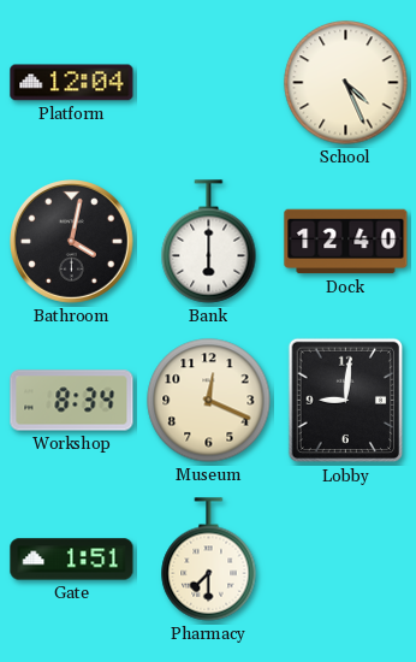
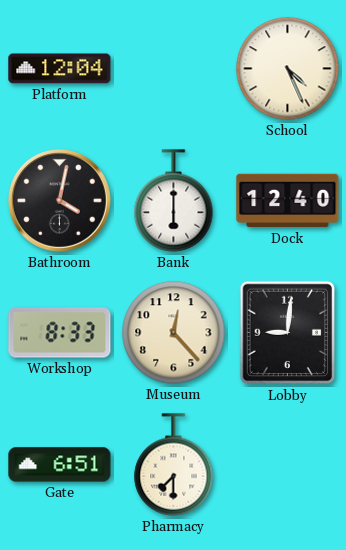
Workshop: 8:34 -> 8:33
Museum: 12:19 -> 12:23
Gate: 1:51 -> 6:51
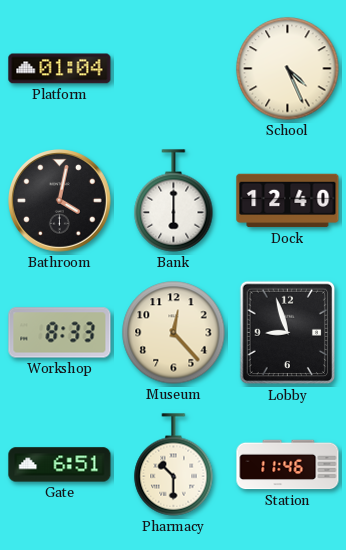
Platform: 12:04 -> 01:04
Lobby: 9:01 -> 8:57
Pharmacy: 7:30 -> 10:30
Station: none -> 11:46
